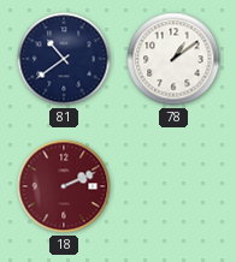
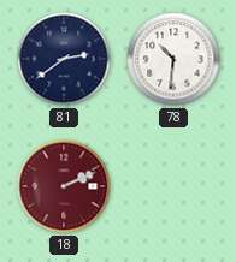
81: 10:39 -> 2:39
78: 1:09 -> 10:31
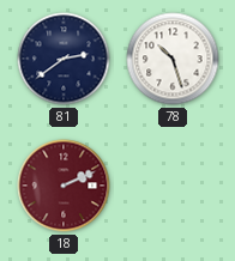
78: 10:31 -> 10:27
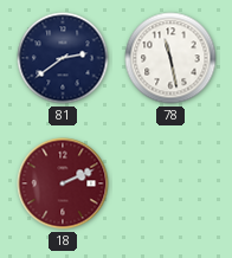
78: 10:27 -> 11:28
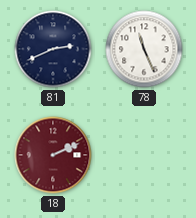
81: 2:39 -> 2:41
78: 11:28 -> 11:26
